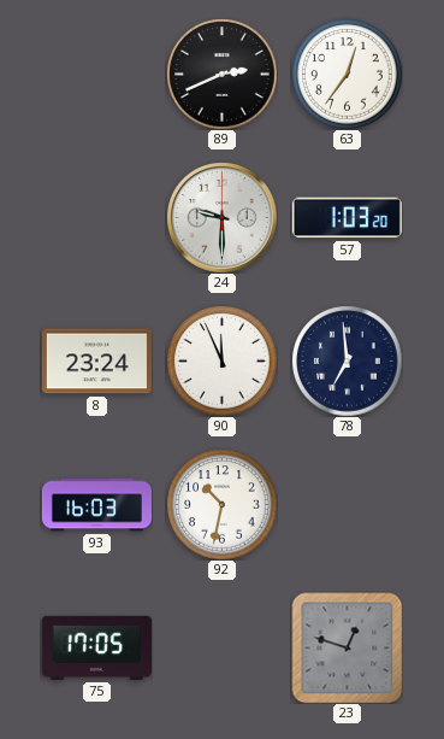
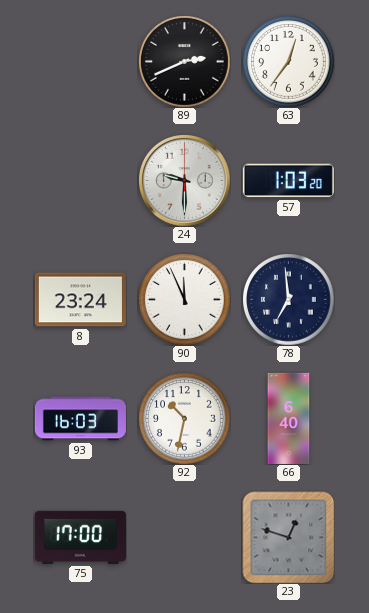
66: none -> 6:40
75: 17:05 -> 17:00
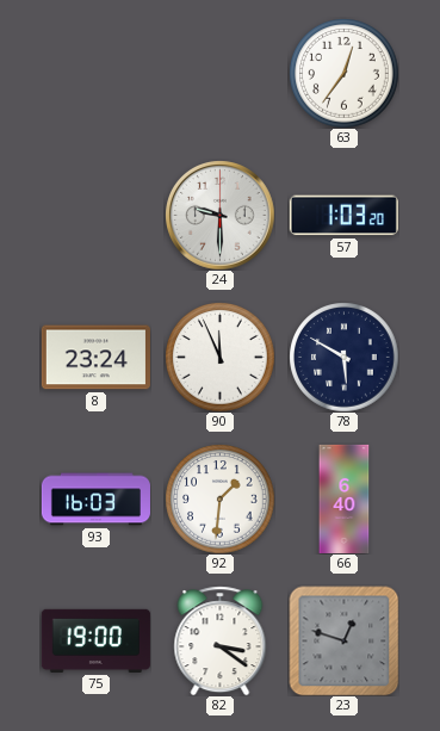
89: 2:41 -> none
78: 6:59 -> 5:50
92: 10:32 -> 1:31
75: 17:00 -> 19:00
82: none -> 3:21
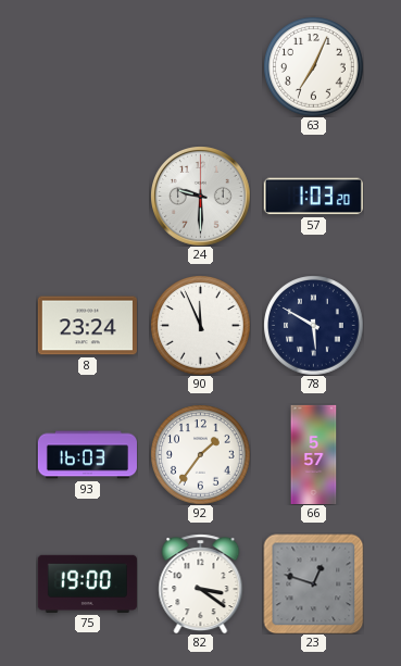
63: 12:36 -> 7:04
92: 1:31 -> 1:36
66: 6:40 -> 5:57
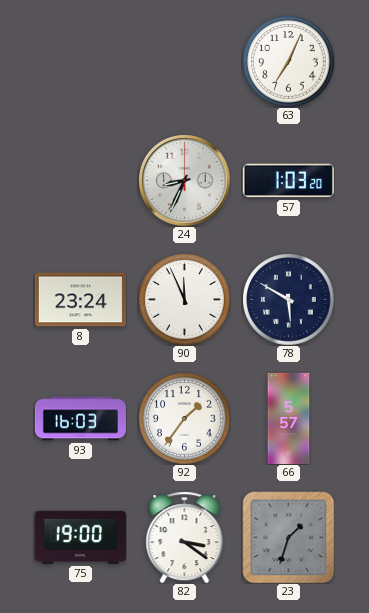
24: 9:30 -> 8:34
23: 12:48 -> 1:33
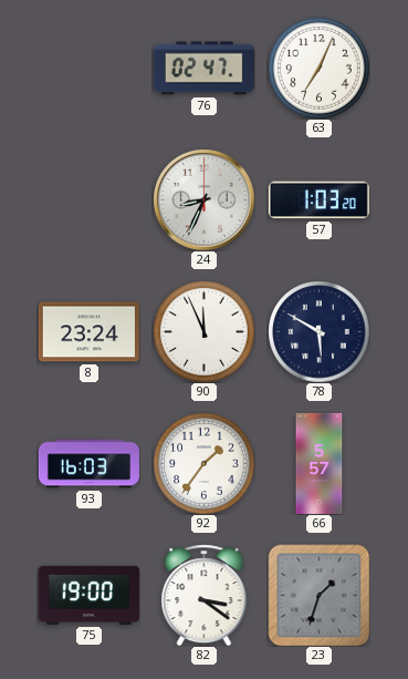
76: none -> 02:47
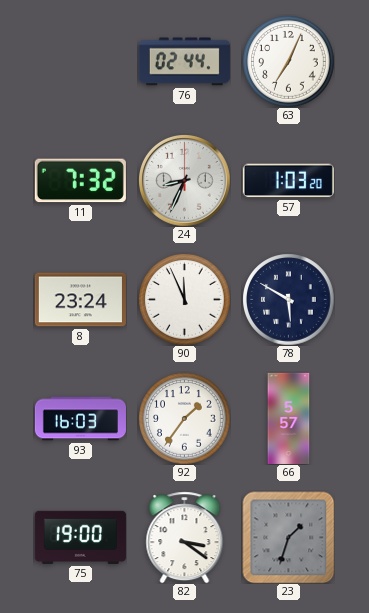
76: 02:47 -> 02:44
11: none -> 7:32
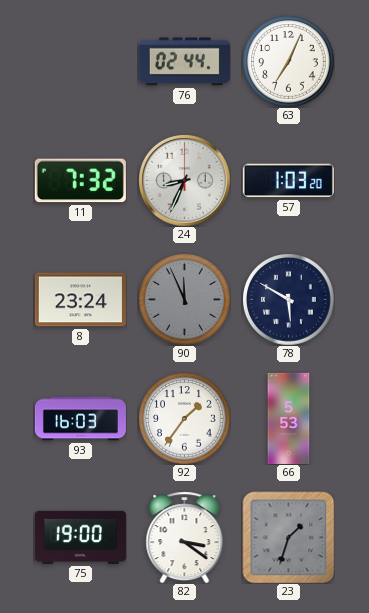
90 dial: white -> grey
66: 5:57 -> 5:53
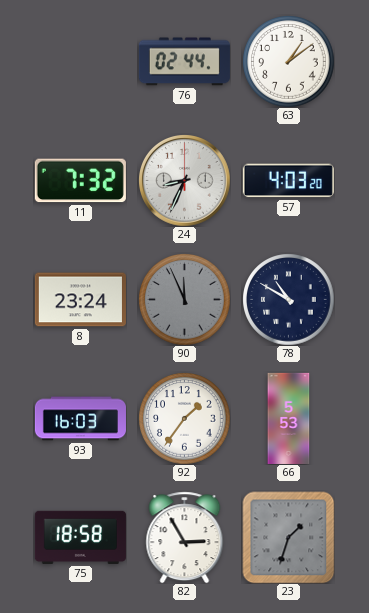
63: 7:04 -> 1:09
57: 1:03 -> 4:03
78: 5:50 -> 10:50
75: 19:00 -> 18:58
82: 3:21 -> 2:55
